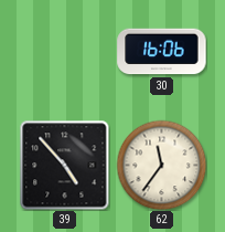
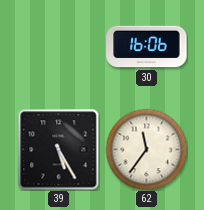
39: 4:53 -> 5:25
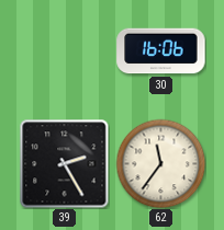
39: 5:25 -> 2:25
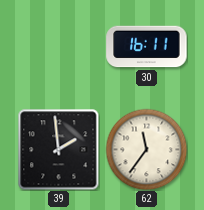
30: 16:06 -> 16:11
39: 2:25 -> 1:59
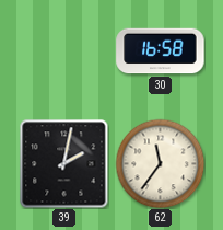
30: 16:11 -> 16:58
39: 1:59 -> 2:02
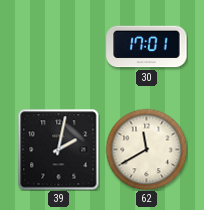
30: 16:58 -> 17:01
62: 11:36 -> 11:40
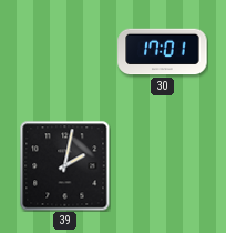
62: 11:40 -> none
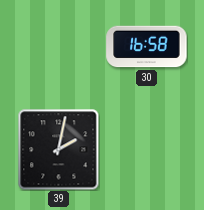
30: 17:01 -> 16:58
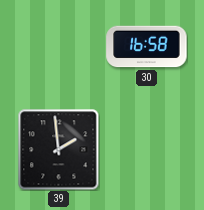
39: 2:02 -> 1:59
